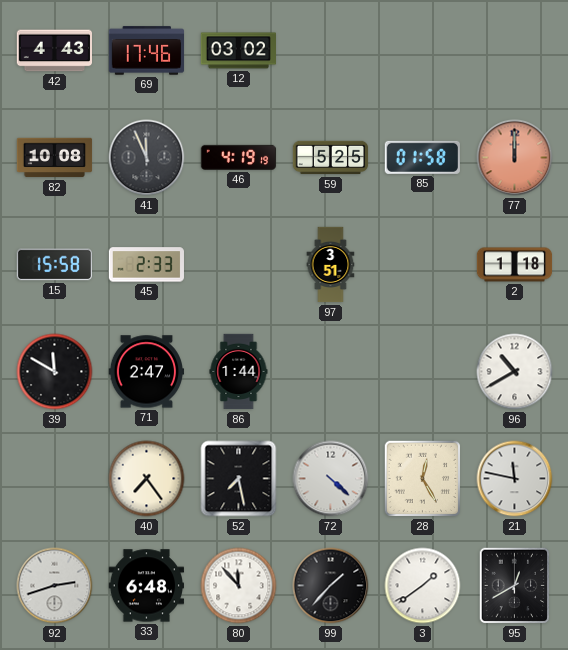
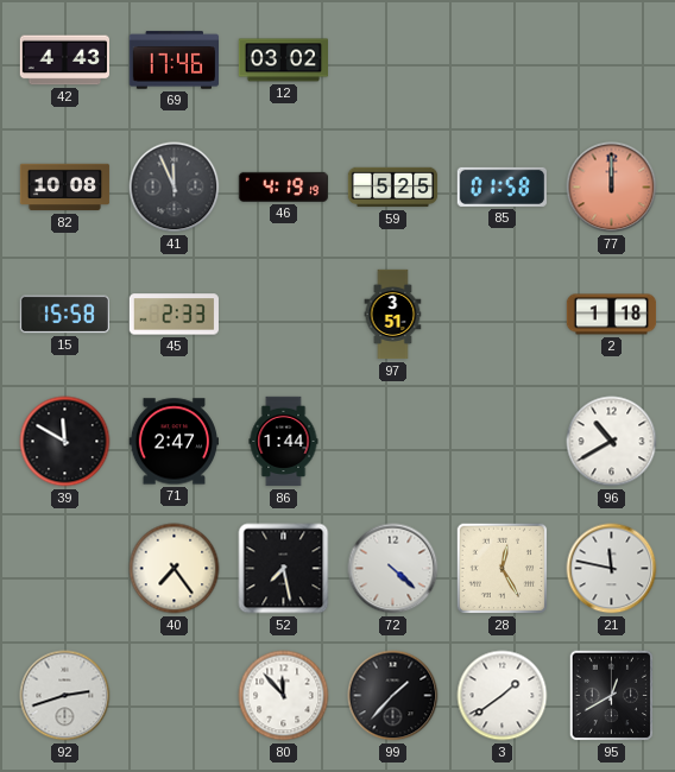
33: 6:48 -> none
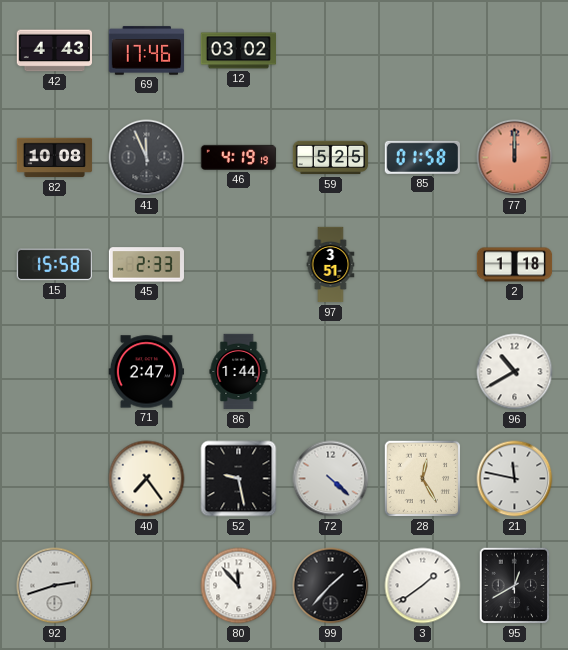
39: 11:50 -> none
52: 7:28 -> 9:28
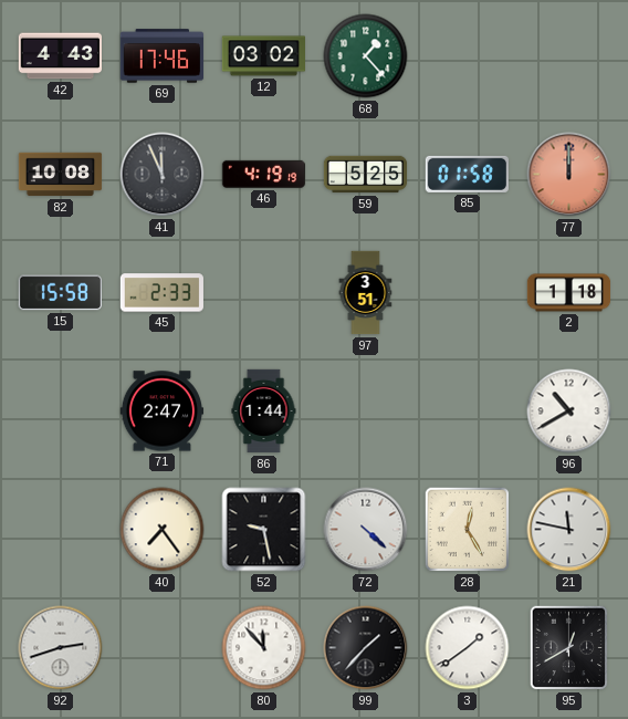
68: none -> 1:23
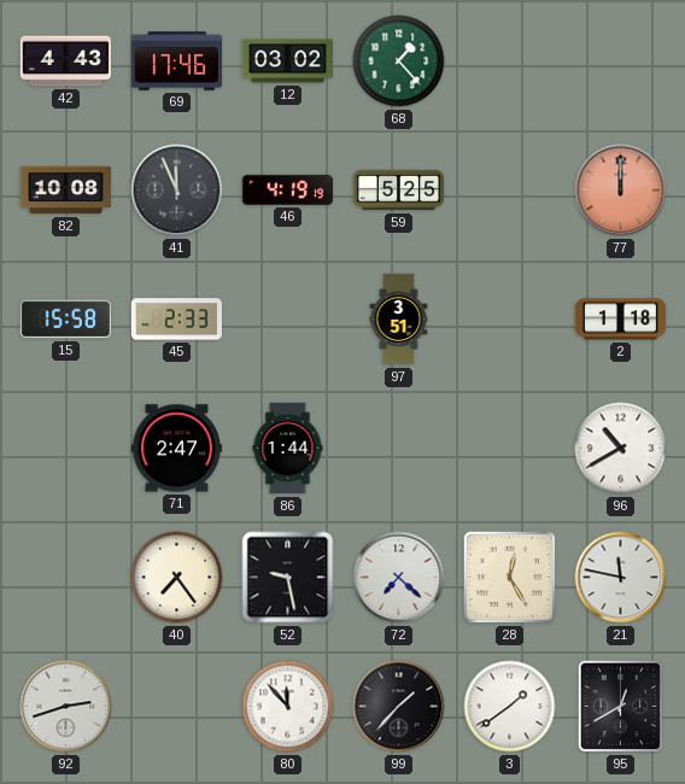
85: 01:58 -> none
72: 4:22 -> 7:22
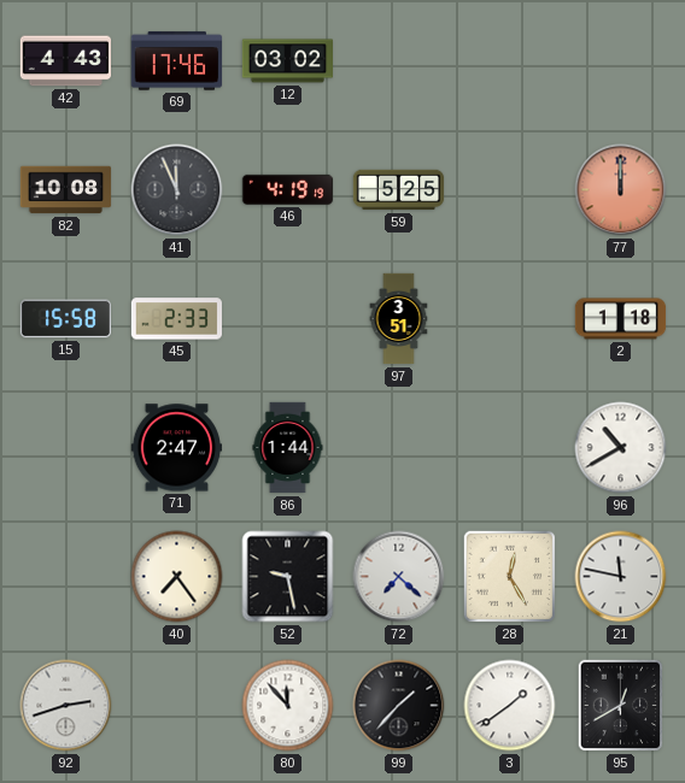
68: 1:23 -> none
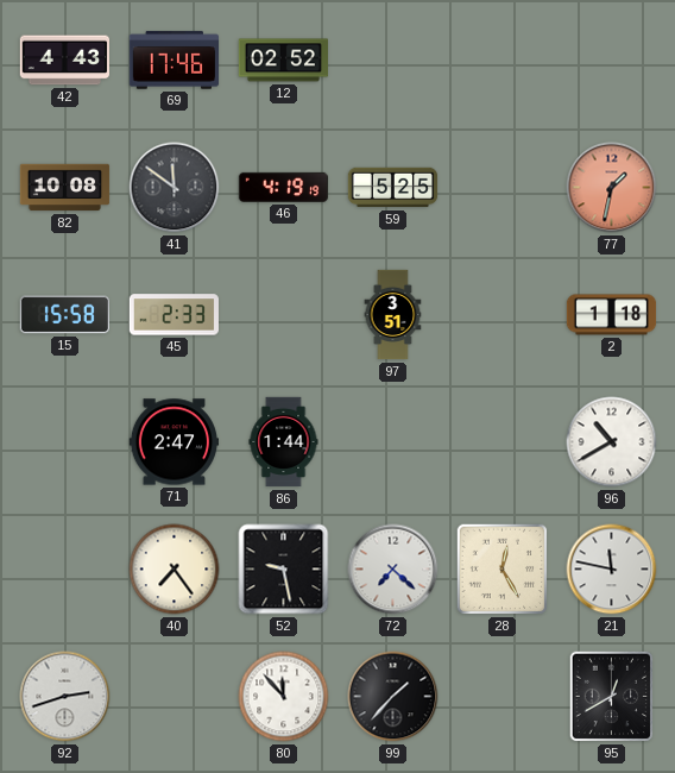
12: 03:02 -> 02:52
41: 11:56 -> 11:51
77: 12:00 -> 1:32
3: 1:39 -> none
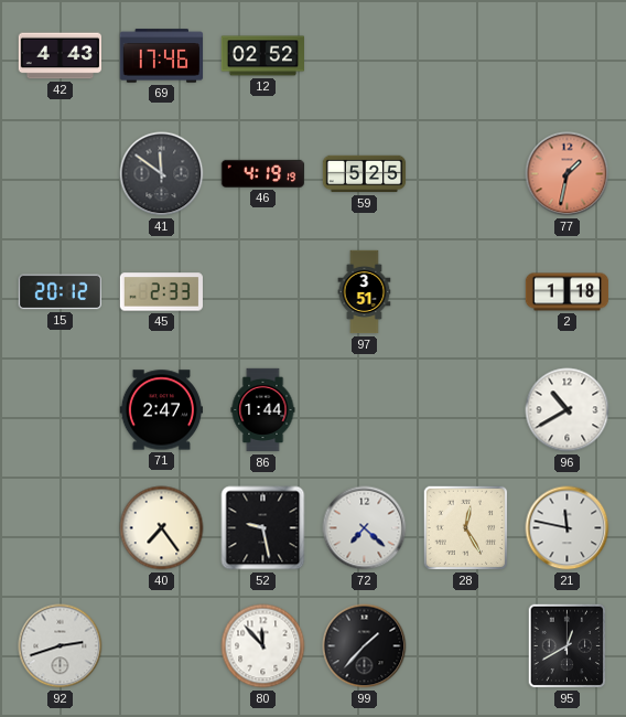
82: 10:08 -> none
15: 15:58 -> 20:12
